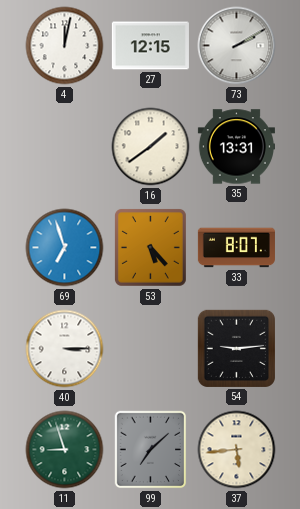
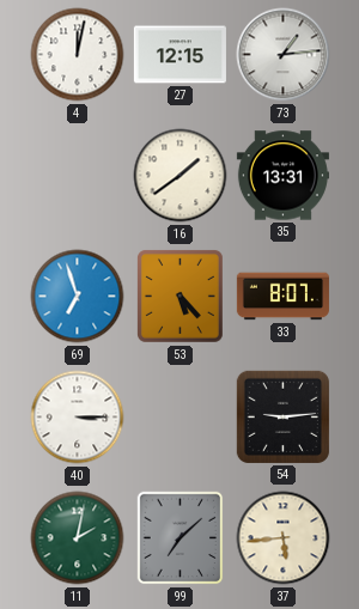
73: 2:10 -> 1:14
11: 8:57 -> 2:02
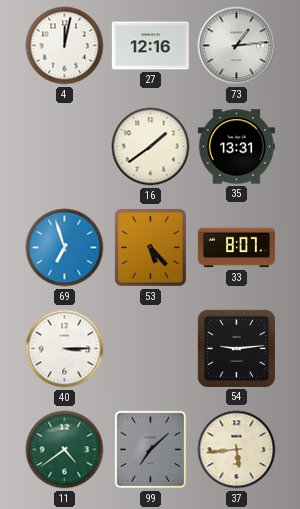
27: 12:15 -> 12:16
11: 2:02 -> 4:39
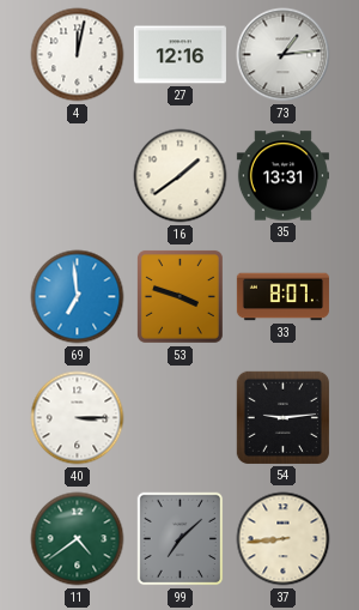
69: 6:57 -> 6:59
53: 5:23 -> 3:48
37: 5:44 -> 8:44
